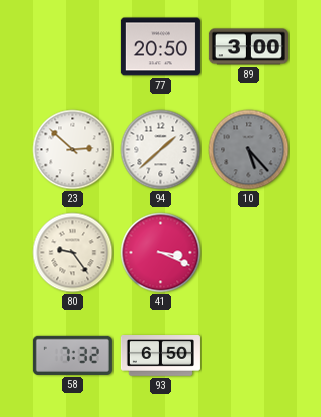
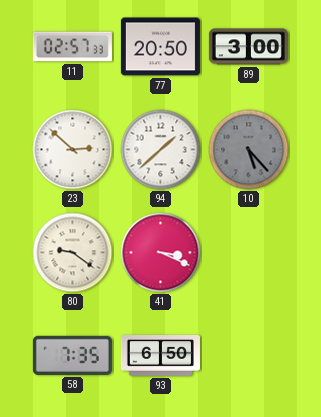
11: none -> 02:57
80: 9:24 -> 9:21
58: 7:32 -> 7:35
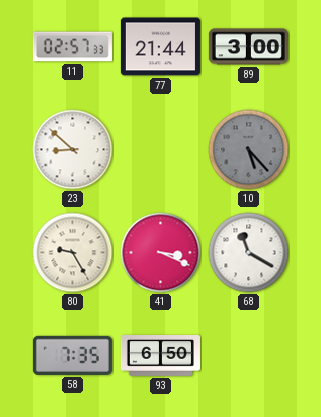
77: 20:50 -> 21:44
23: 2:52 -> 8:52
94: 1:38 -> none
80: 9:21 -> 9:25
68: none -> 11:20
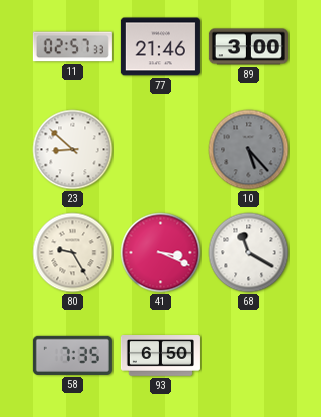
77: 21:44 -> 21:46
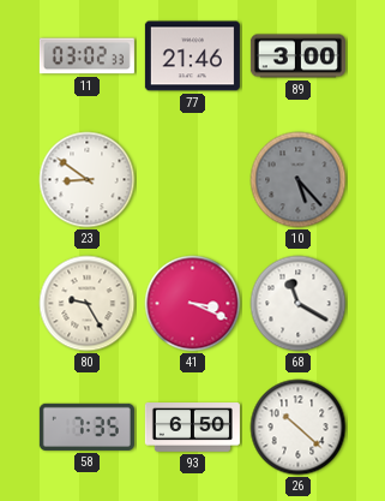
11: 02:57 -> 03:02
23: 8:52 -> 8:51
26: none -> 10:22
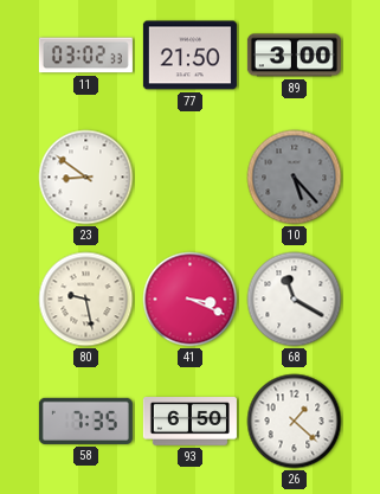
77: 21:46 -> 21:50
80: 9:25 -> 9:28
26: 10:22 -> 1:22
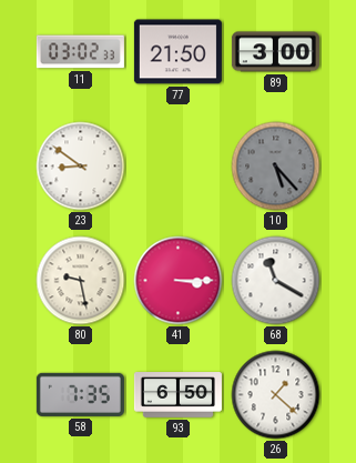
41: 3:19 -> 3:15
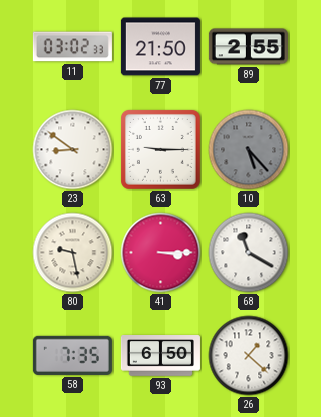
89: 3:00 -> 2:55
63: none -> 9:15
